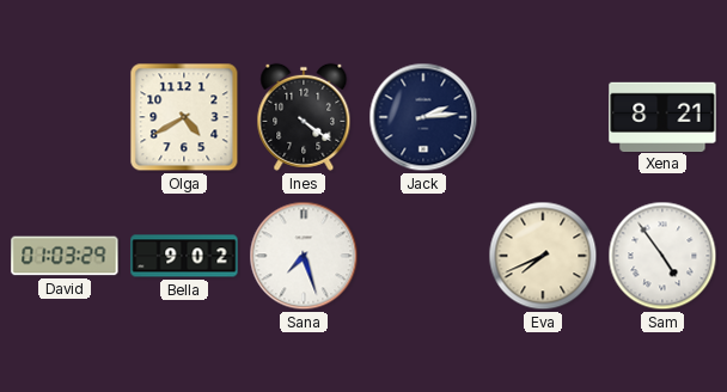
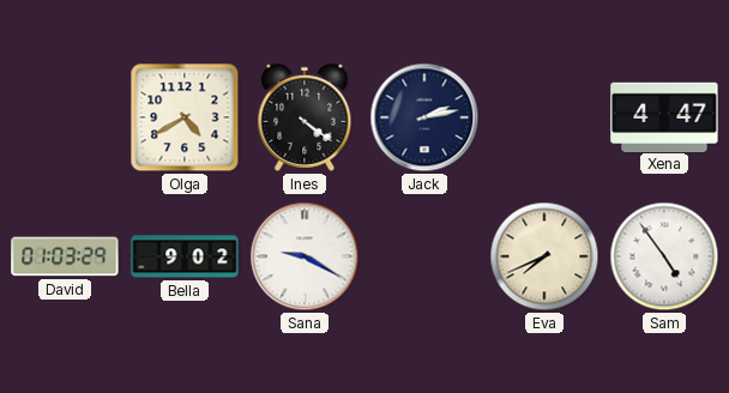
Jack: 2:14 -> 2:13
Xena: 8:21 -> 4:47
Sana: 7:27 -> 9:20
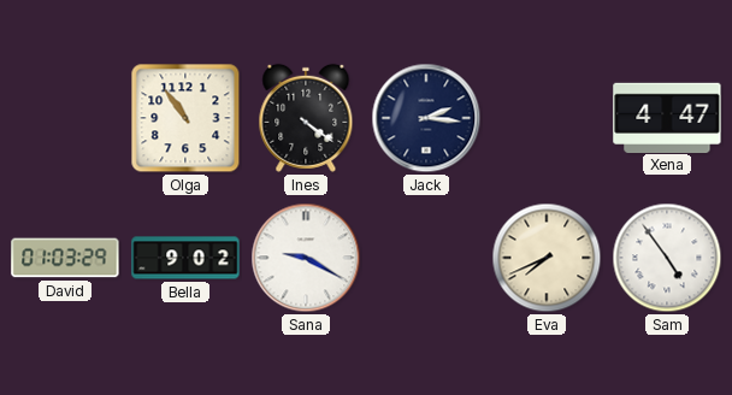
Olga: 4:40 -> 10:54
Jack: 2:13 -> 2:16
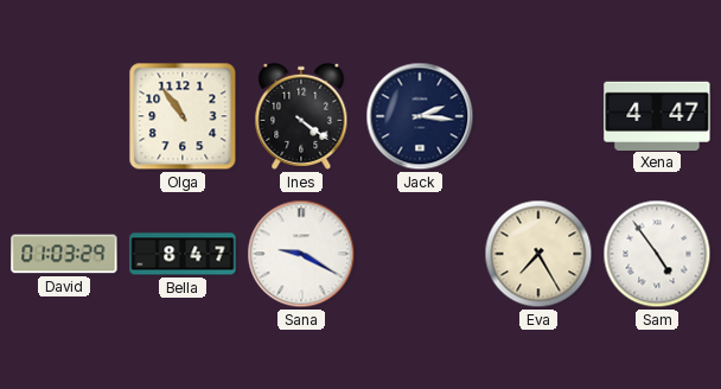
Bella: 9:02 -> 8:47
Eva: 7:41 -> 7:25
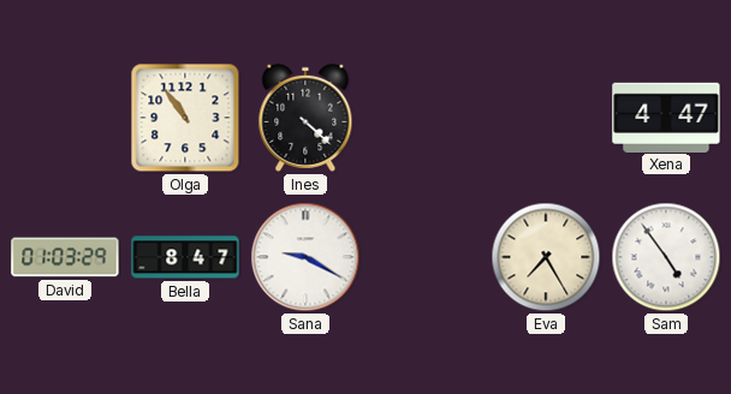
Ines: 4:21 -> 4:22
Jack: 2:16 -> none
